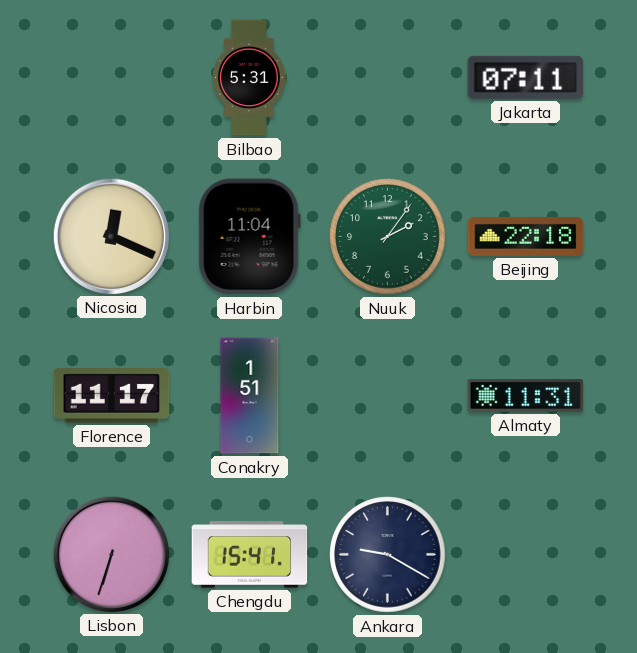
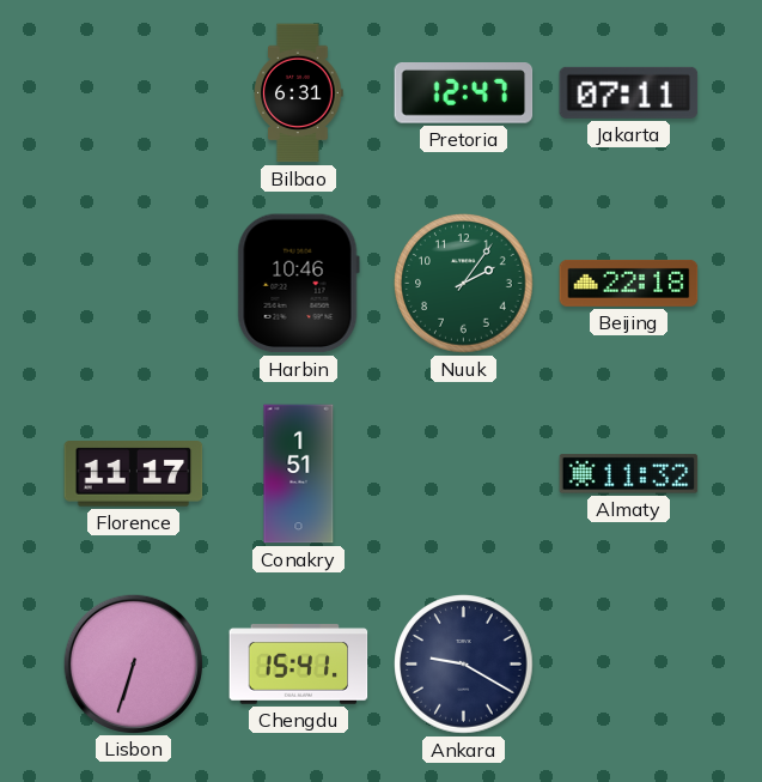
Bilbao: 5:31 -> 6:31
Pretoria: none -> 12:47
Nicosia: 12:19 -> none
Harbin: 11:04 -> 10:46
Almaty: 11:31 -> 11:32
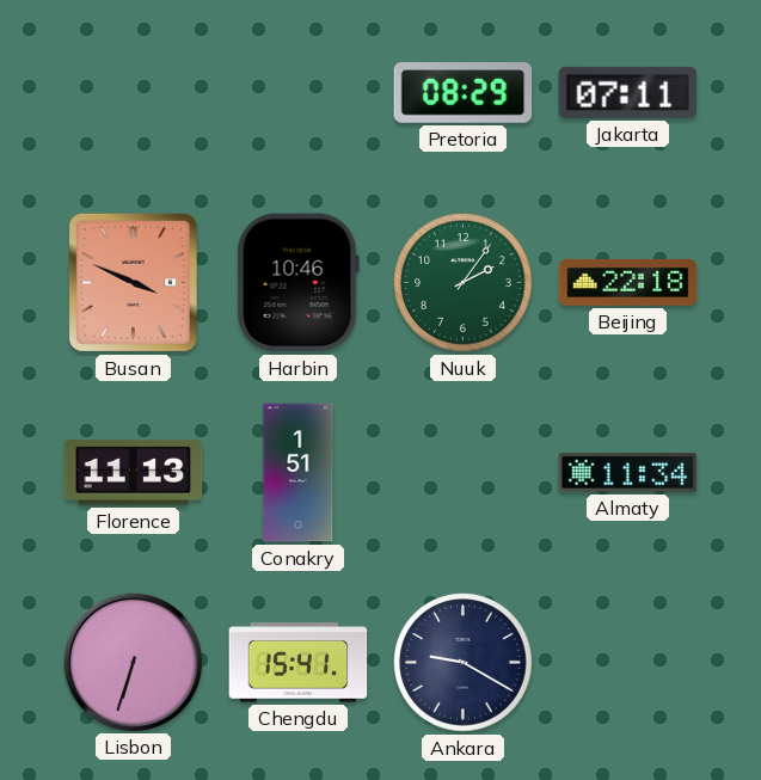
Bilbao: 6:31 -> none
Pretoria: 12:47 -> 08:29
Busan: none -> 3:49
Florence: 11:17 -> 11:13
Almaty: 11:32 -> 11:34
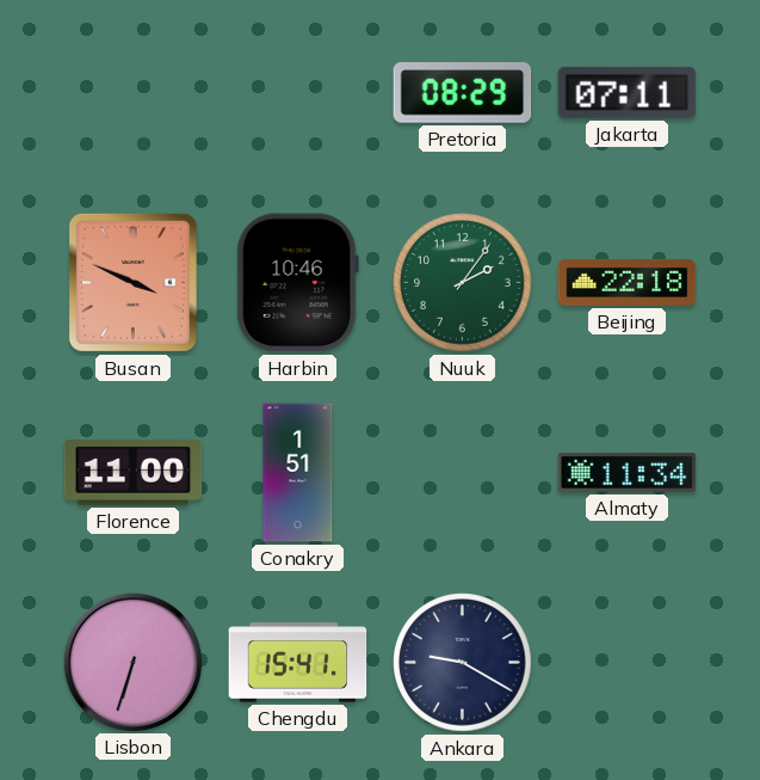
Florence: 11:13 -> 11:00
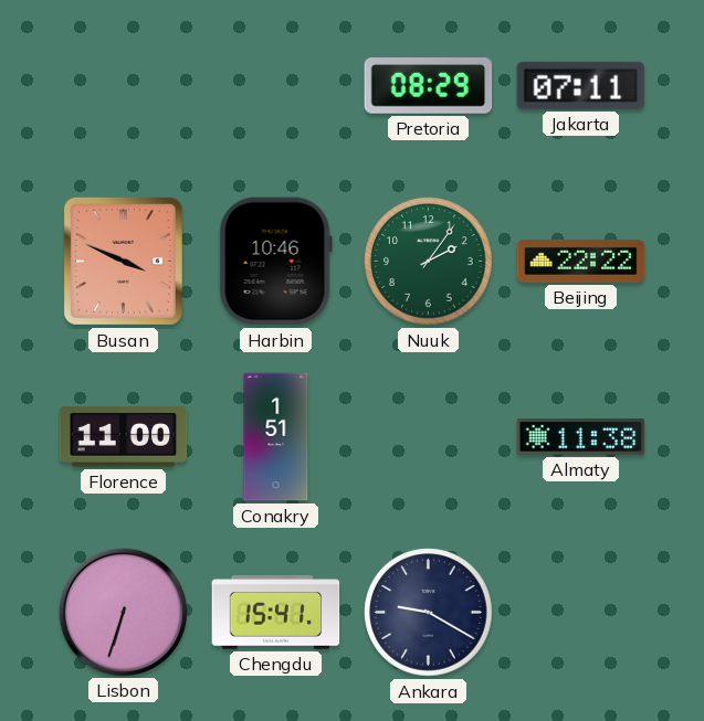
Beijing: 22:18 -> 22:22
Almaty: 11:34 -> 11:38
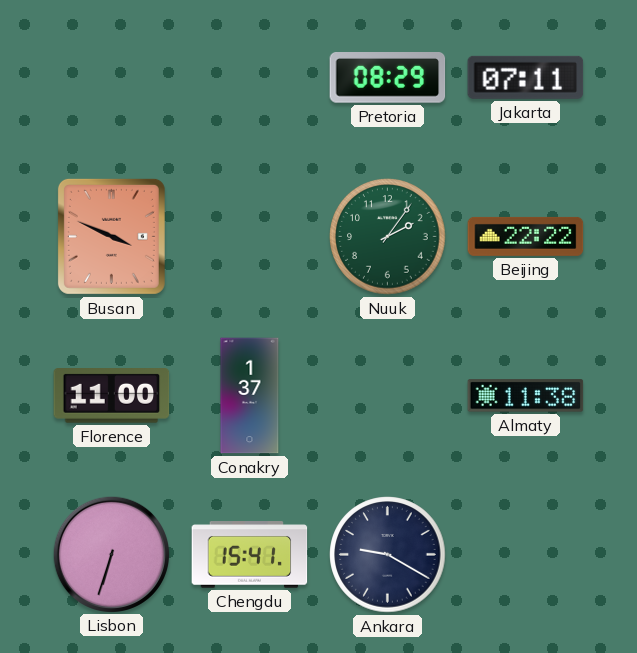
Harbin: 10:46 -> none
Conakry: 1:51 -> 1:37
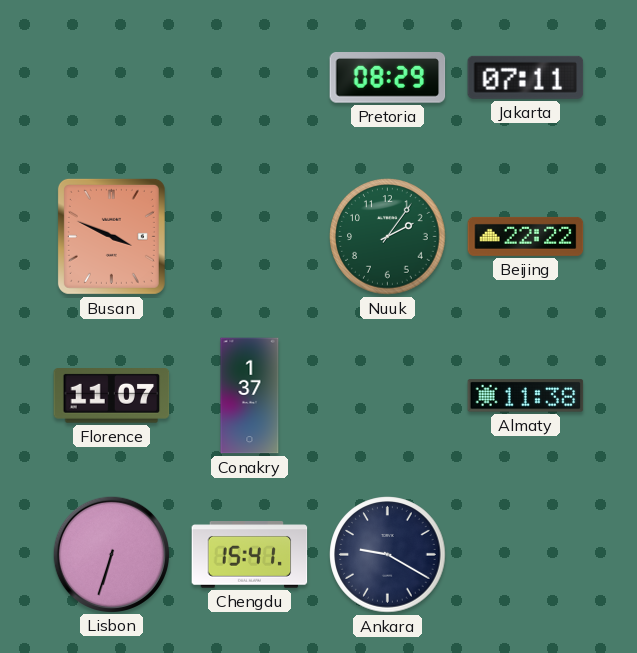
Florence: 11:00 -> 11:07
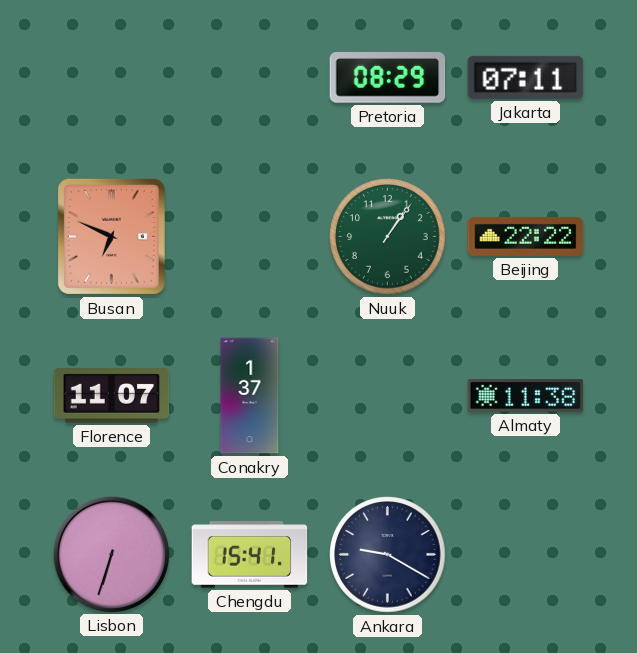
Busan: 3:49 -> 6:49
Nuuk: 2:06 -> 1:06
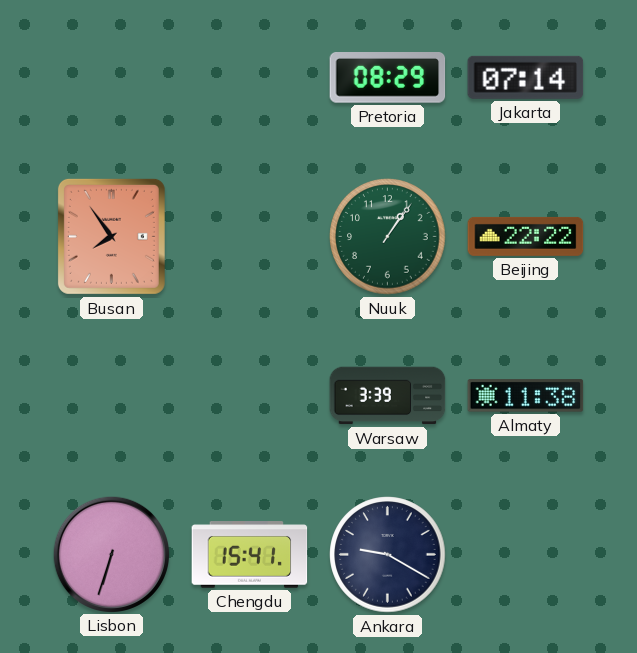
Jakarta: 07:11 -> 07:14
Busan: 6:49 -> 7:54
Florence: 11:07 -> none
Conakry: 1:37 -> none
Warsaw: none -> 3:39
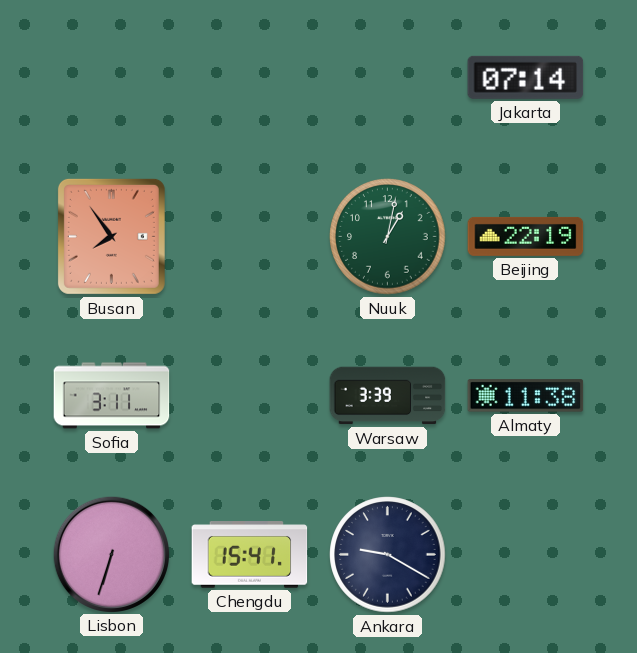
Pretoria: 08:29 -> none
Nuuk: 1:06 -> 1:02
Beijing: 22:22 -> 22:19
Sofia: none -> 3:11
